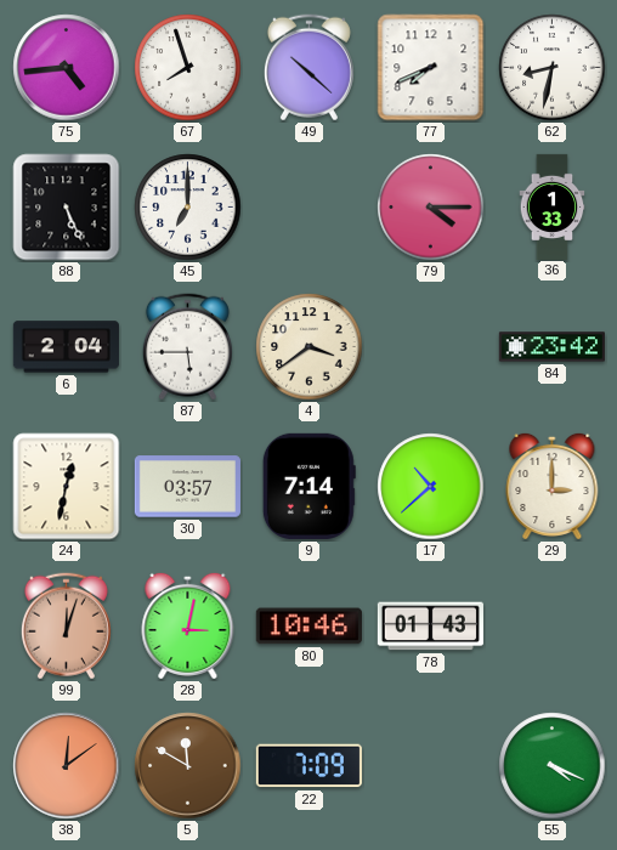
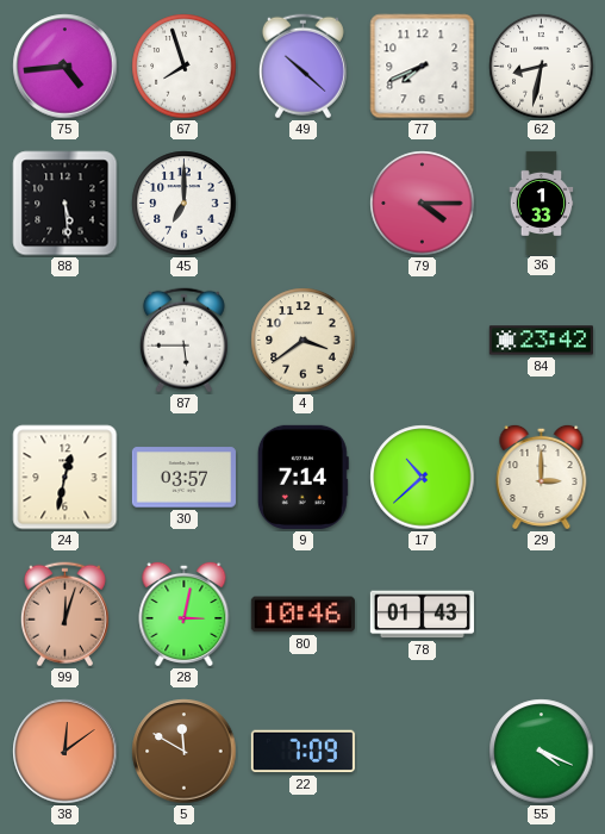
88: 5:26 -> 5:29
6: 2:04 -> none
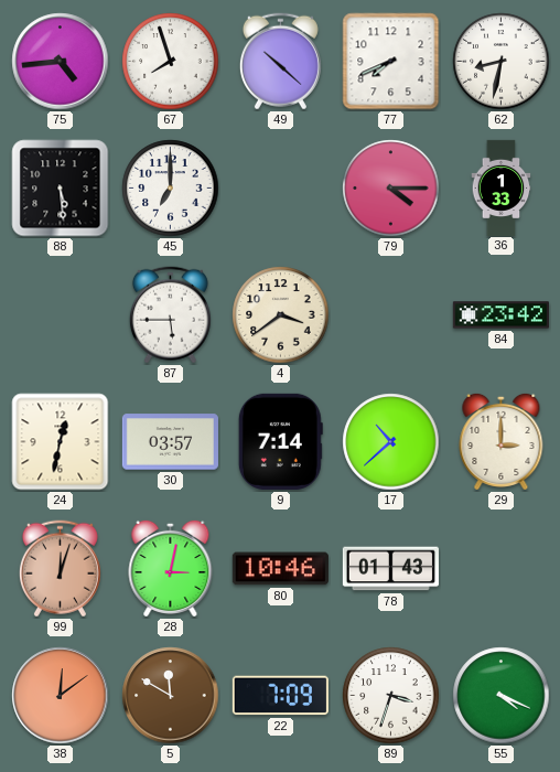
89: none -> 3:33
